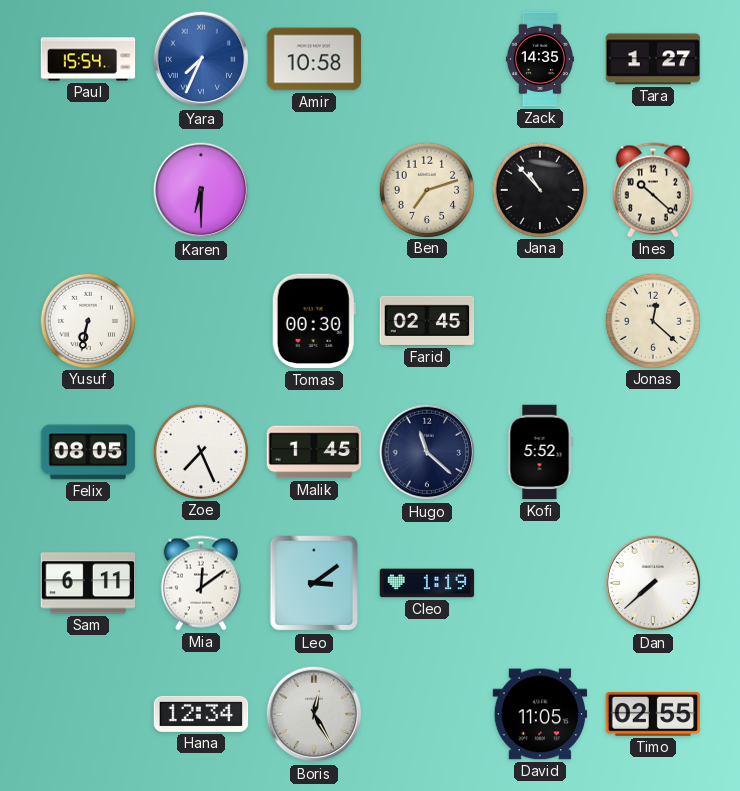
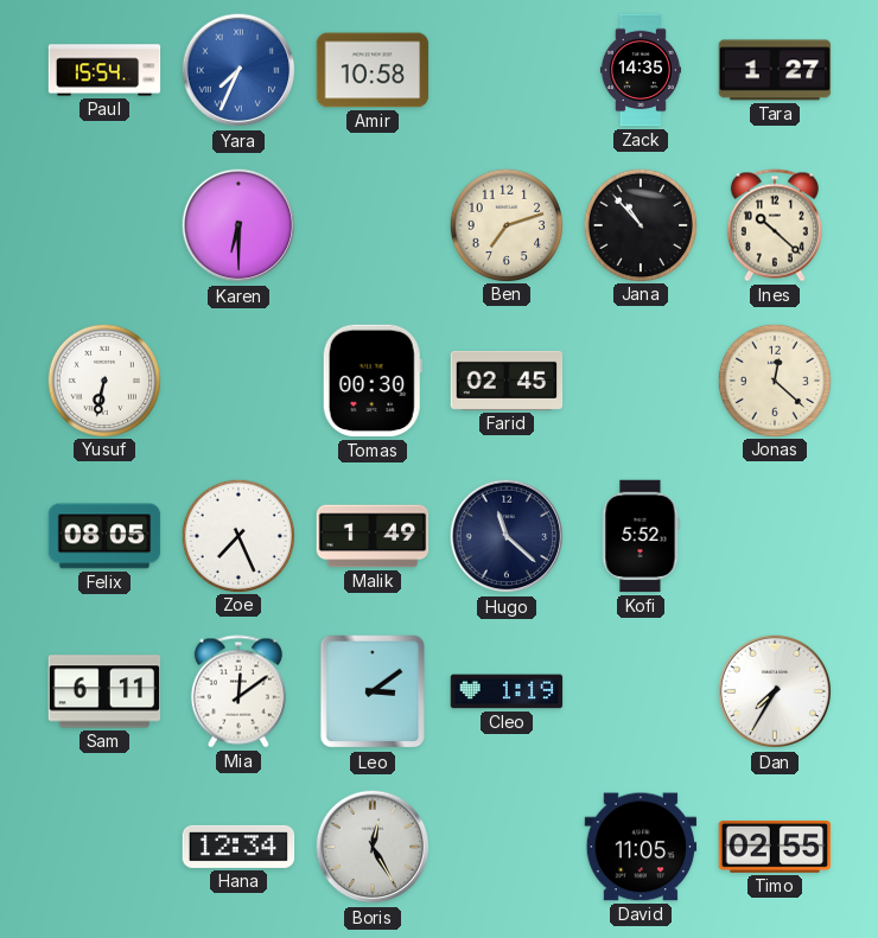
Malik: 1:45 -> 1:49
Dan: 7:38 -> 7:35
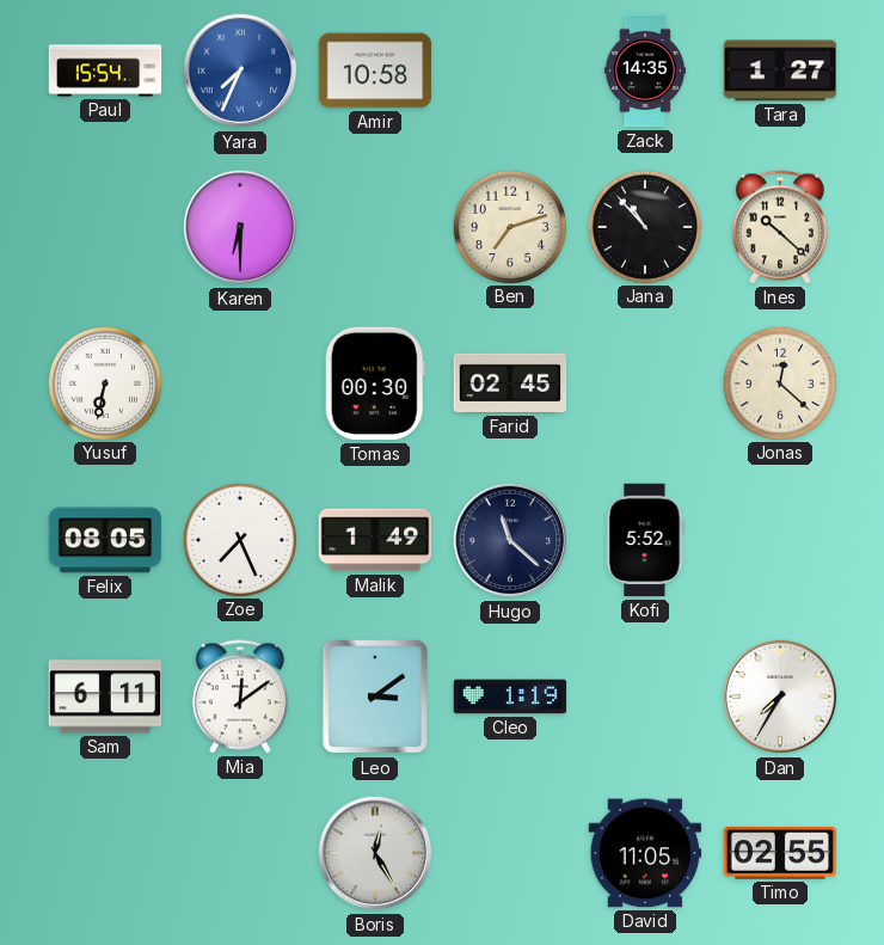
Hana: 12:34 -> none
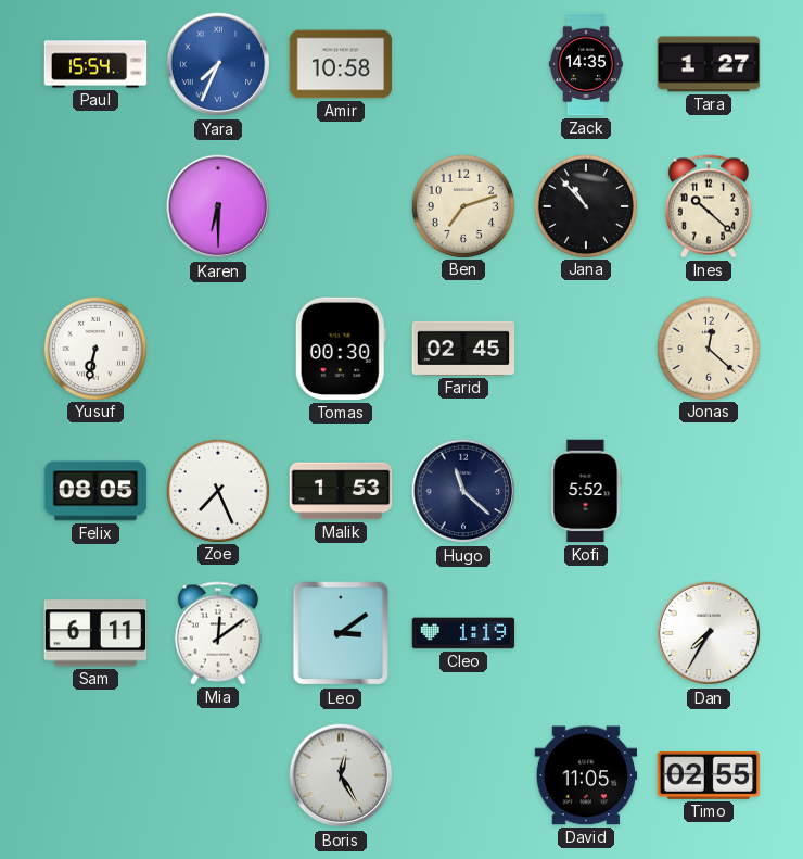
Malik: 1:49 -> 1:53
